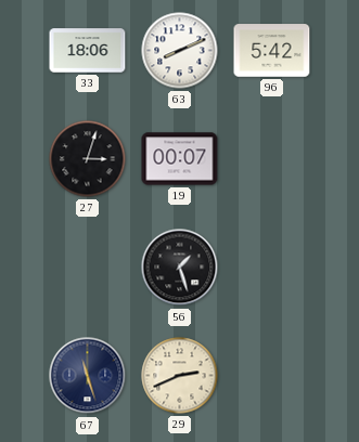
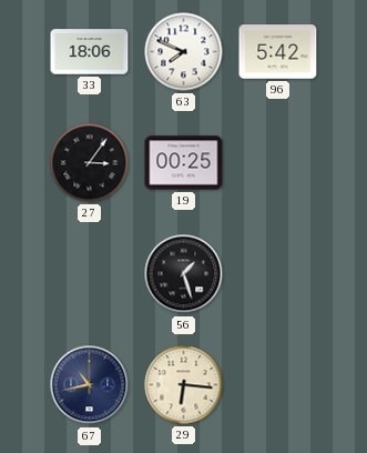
63: 8:11 -> 7:49
27: 3:03 -> 3:06
19: 00:07 -> 00:25
67: 11:27 -> 10:43
29: 2:41 -> 6:16
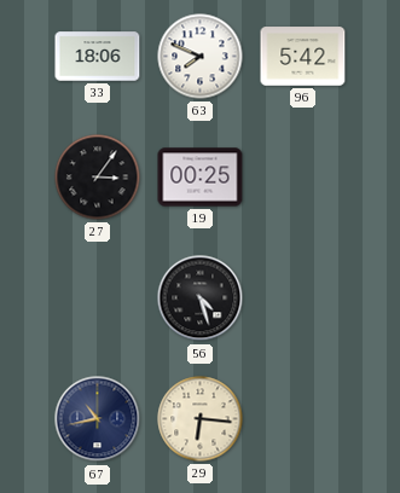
56: 1:27 -> 4:27
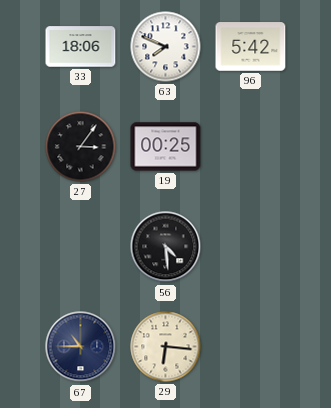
56: 4:27 -> 4:29
67: 10:43 -> 10:45
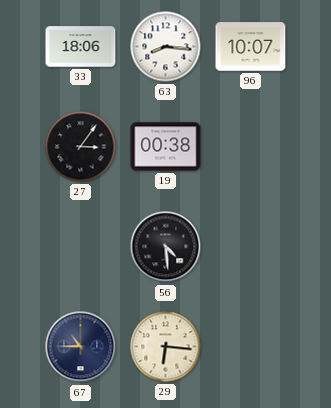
63: 7:49 -> 8:16
96: 5:42 -> 10:07
19: 00:25 -> 00:38
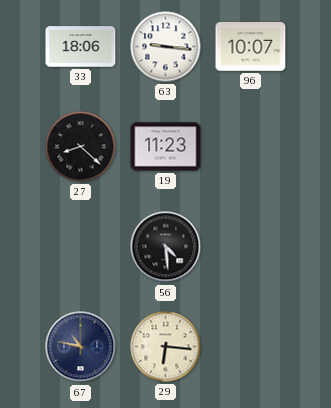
63: 8:16 -> 9:16
27: 3:06 -> 8:22
19: 00:38 -> 11:23
67: 10:45 -> 10:47
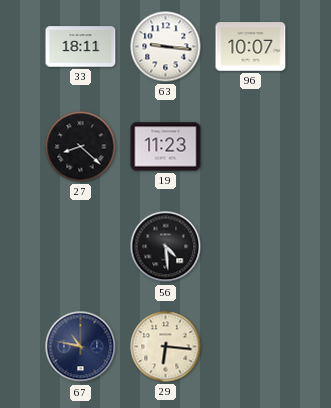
33: 18:06 -> 18:11
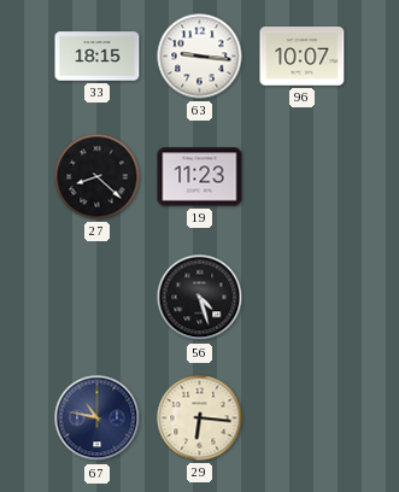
33: 18:11 -> 18:15
56: 4:29 -> 4:27
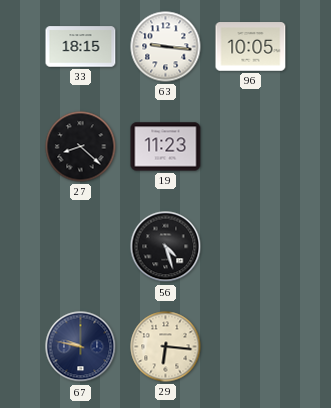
96: 10:07 -> 10:05
67: 10:47 -> 9:47
